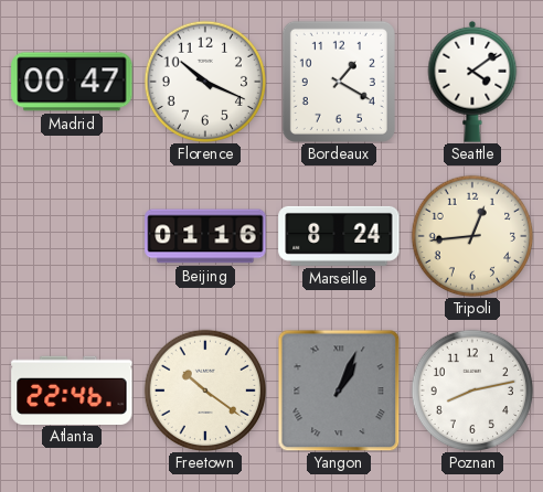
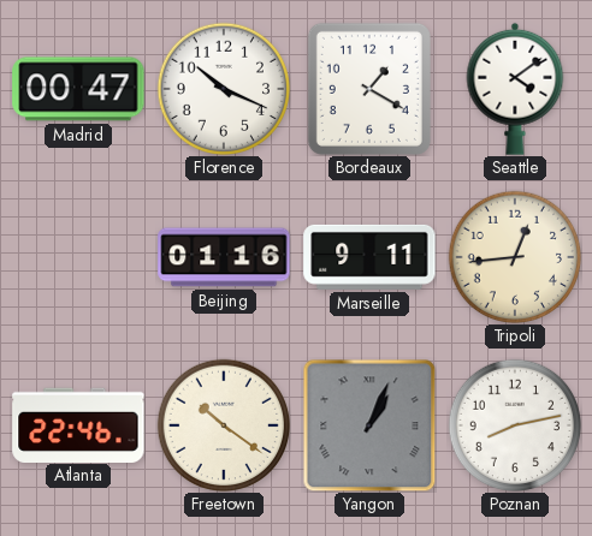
Marseille: 8:24 -> 9:11
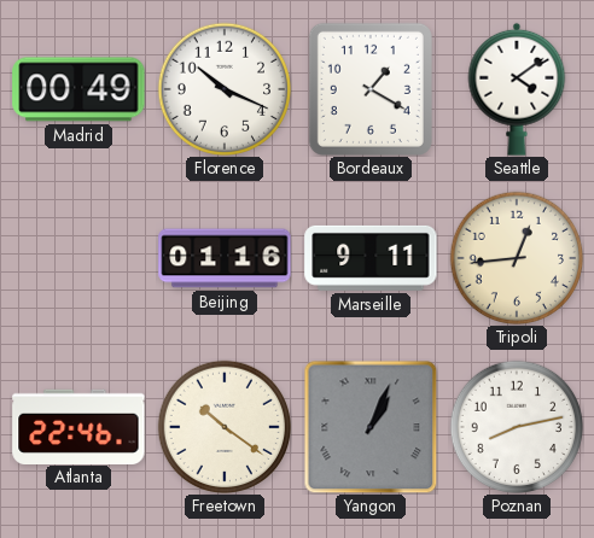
Madrid: 00:47 -> 00:49
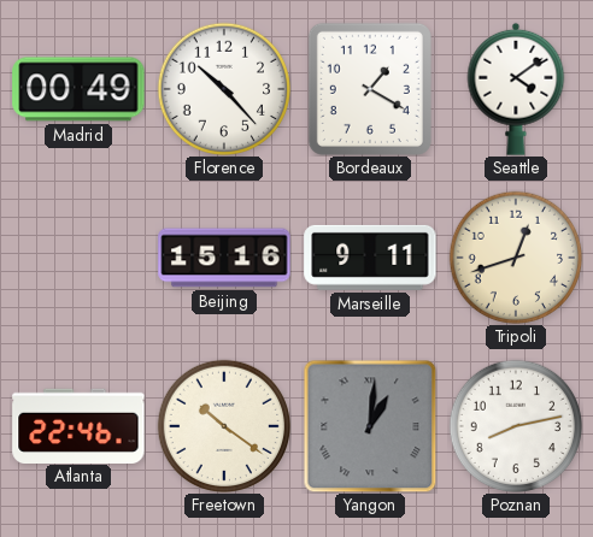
Florence: 10:19 -> 10:23
Beijing: 01:16 -> 15:16
Tripoli: 12:44 -> 12:42
Yangon: 1:04 -> 1:01
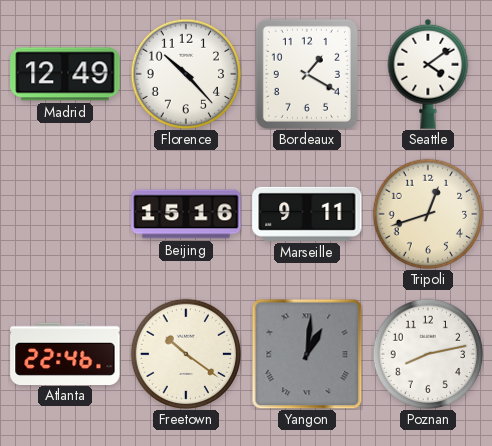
Madrid: 00:49 -> 12:49
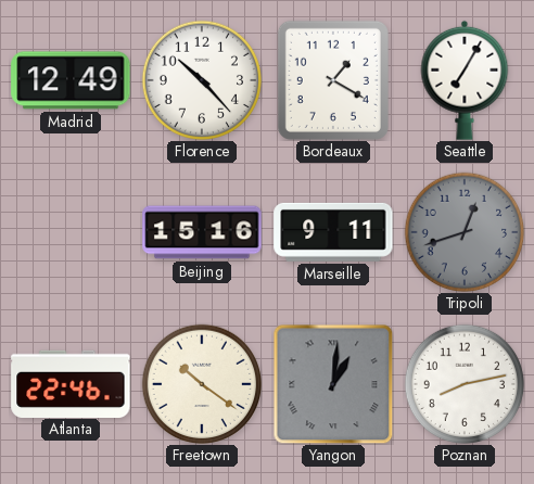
Seattle: 4:09 -> 7:05
Tripoli dial: cream -> grey
